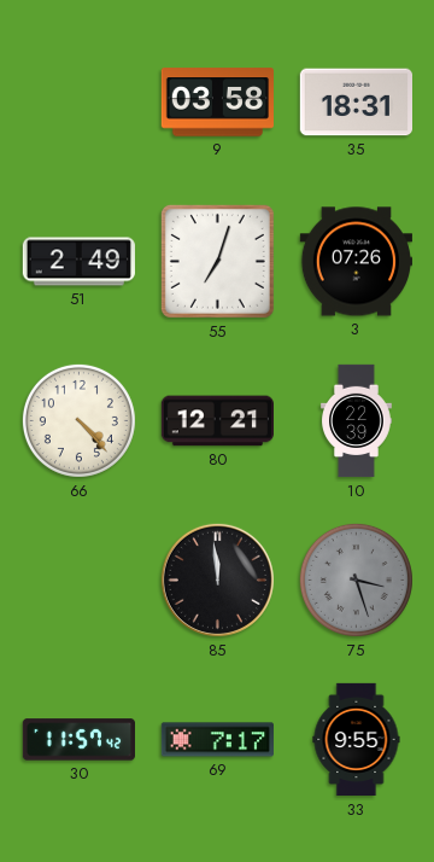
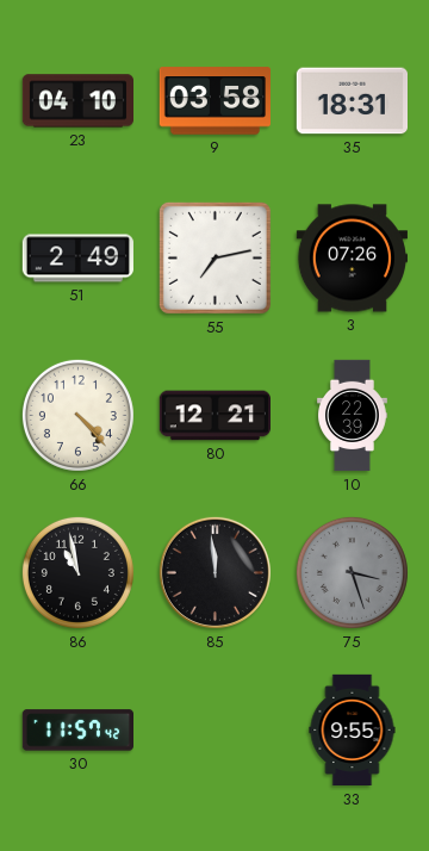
23: none -> 04:10
55: 7:03 -> 7:13
86: none -> 10:58
69: 7:17 -> none
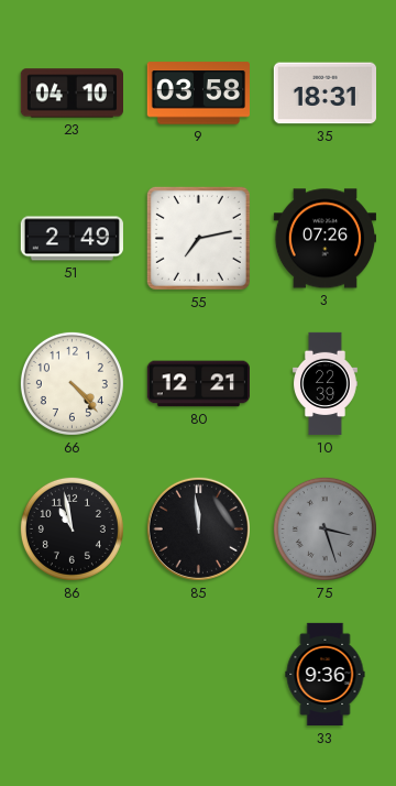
30: 11:57 -> none
33: 9:55 -> 9:36
